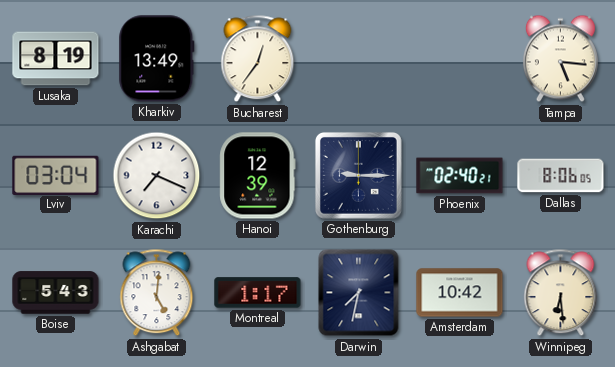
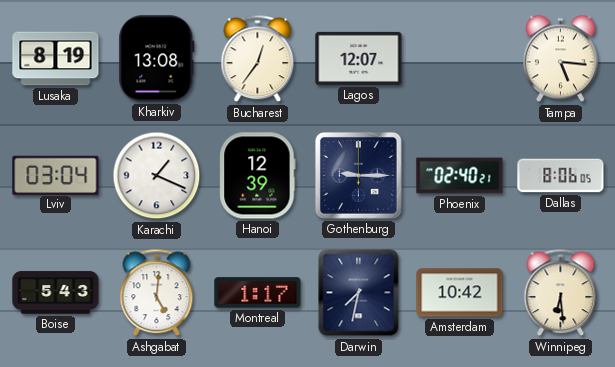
Kharkiv: 13:49 -> 13:08
Lagos: none -> 12:07
Karachi: 7:19 -> 1:19
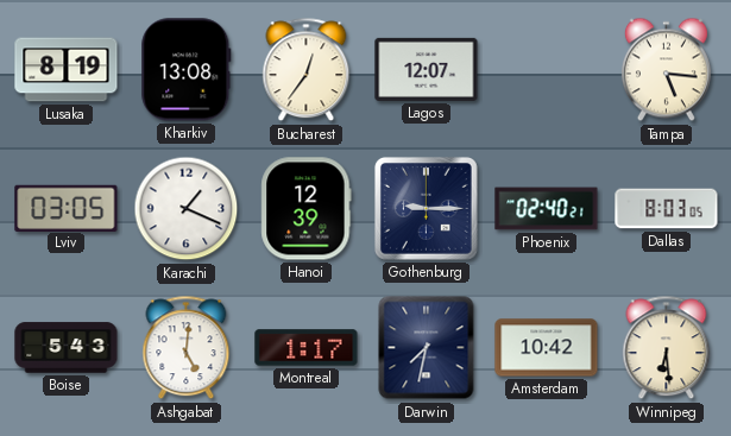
Lviv: 03:04 -> 03:05
Dallas: 8:06 -> 8:03
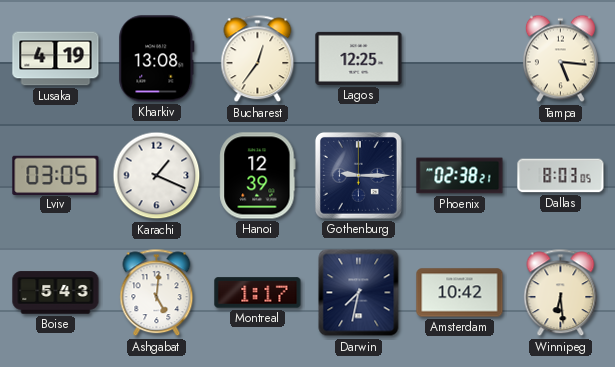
Lusaka: 8:19 -> 4:19
Lagos: 12:07 -> 12:25
Phoenix: 02:40 -> 02:38
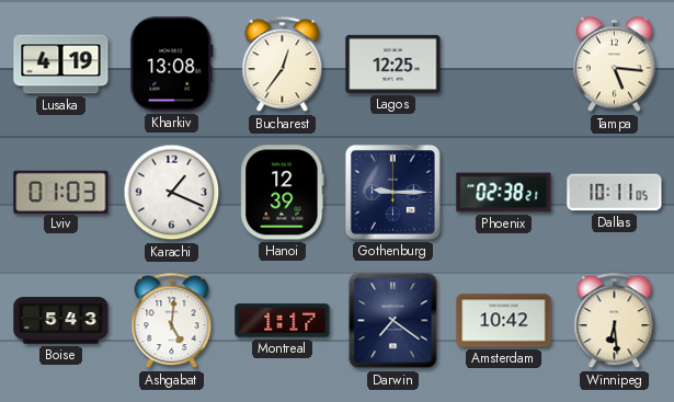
Lviv: 03:05 -> 01:03
Dallas: 8:03 -> 10:11
Darwin: 7:32 -> 7:21
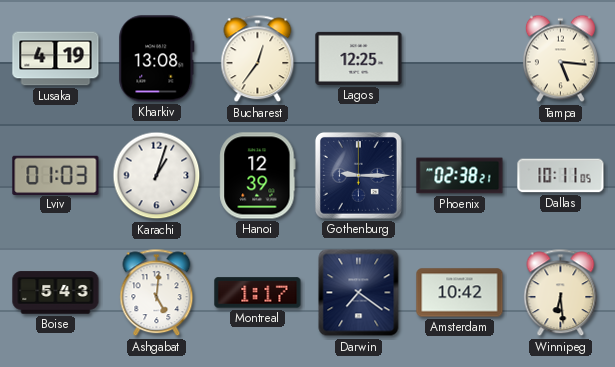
Karachi: 1:19 -> 1:03
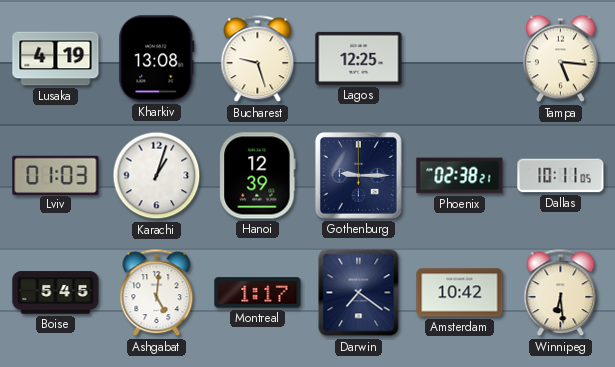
Bucharest: 12:36 -> 9:27
Boise: 5:43 -> 5:45
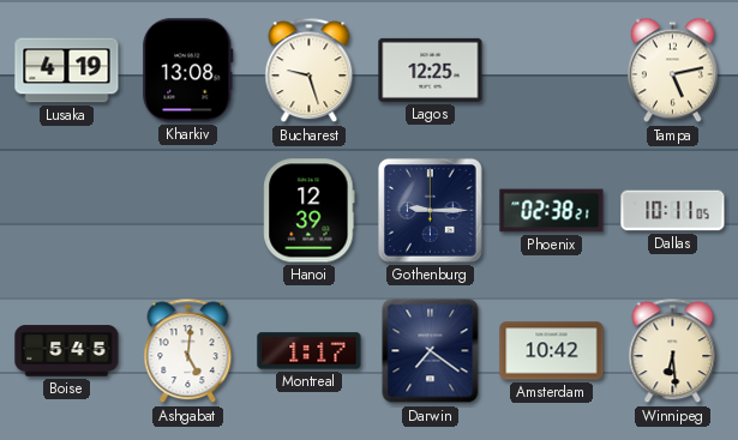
Tampa: 5:16 -> 5:13
Lviv: 01:03 -> none
Karachi: 1:03 -> none
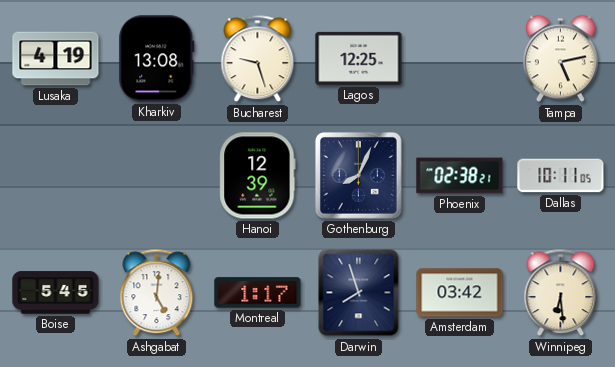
Gothenburg: 9:15 -> 8:04
Darwin: 7:21 -> 7:57
Amsterdam: 10:42 -> 03:42
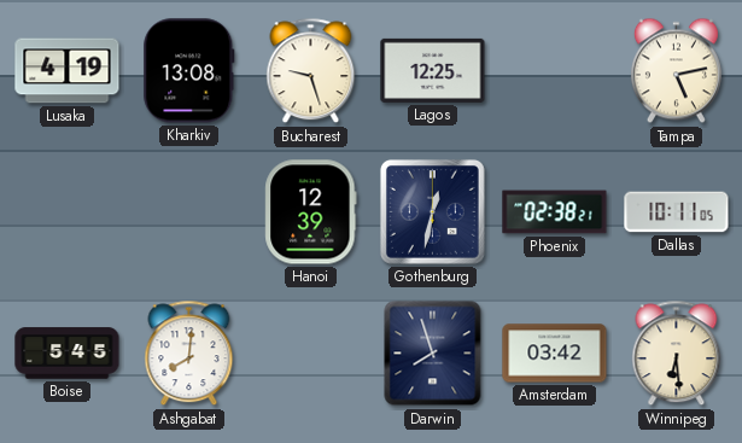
Gothenburg: 8:04 -> 12:32
Ashgabat: 5:01 -> 8:01
Montreal: 1:17 -> none
